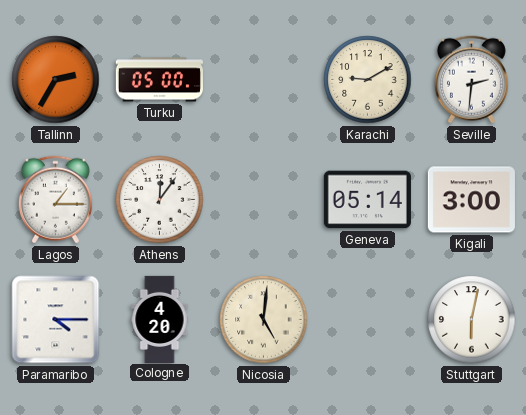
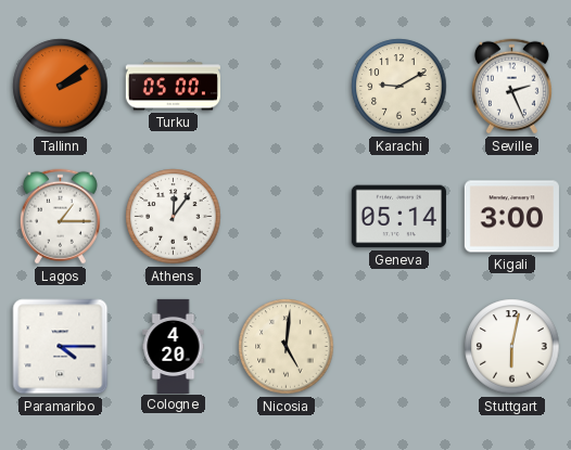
Tallinn: 2:35 -> 2:09
Seville: 2:31 -> 2:26
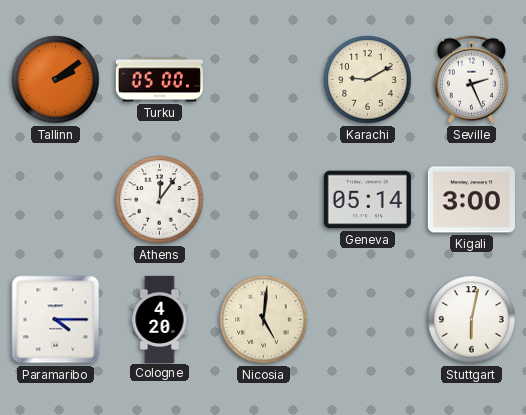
Lagos: 1:15 -> none
